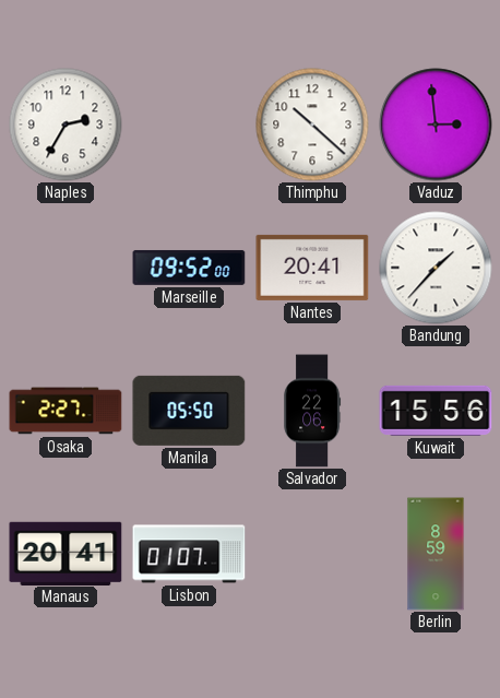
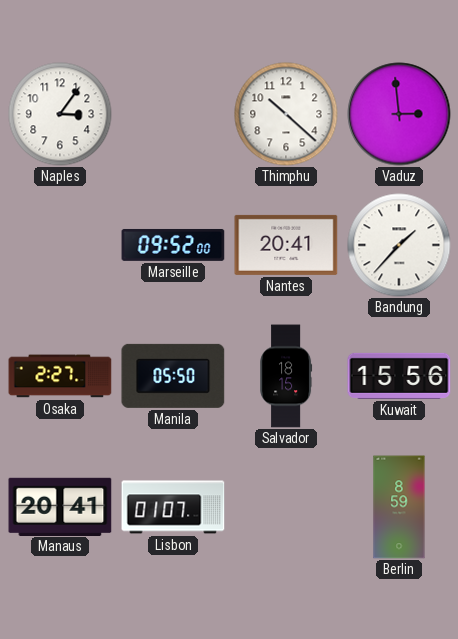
Naples: 2:35 -> 3:06
Salvador: 22:06 -> 18:15
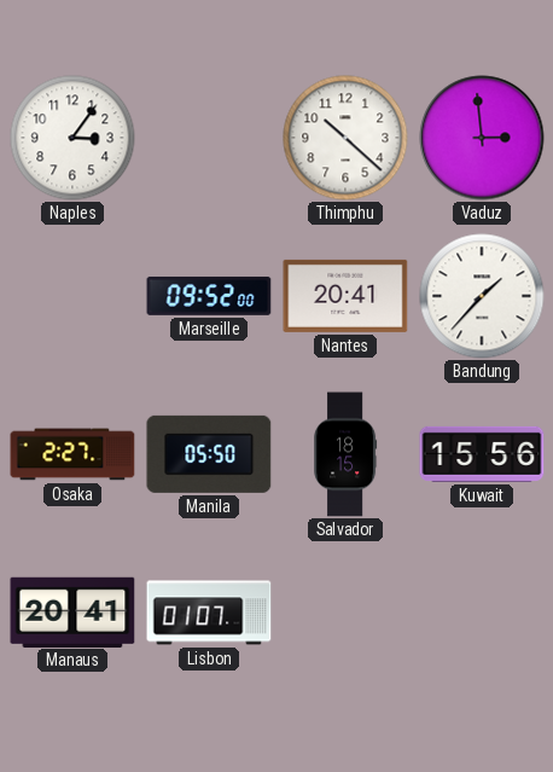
Berlin: 8:59 -> none
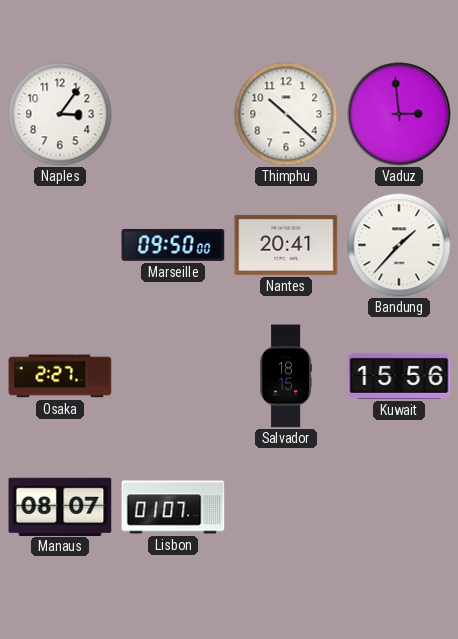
Marseille: 09:52 -> 09:50
Manila: 05:50 -> none
Manaus: 20:41 -> 08:07
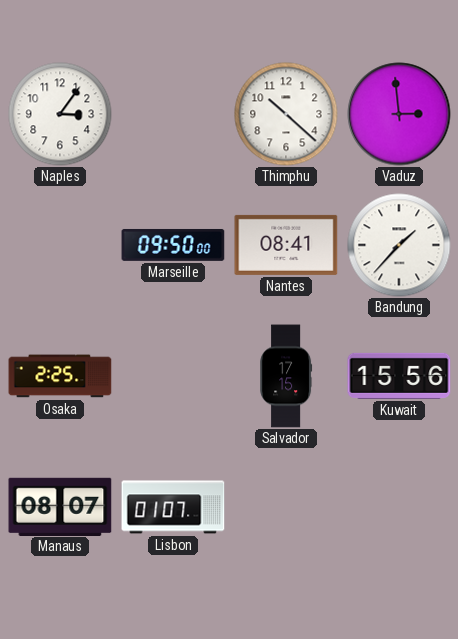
Nantes: 20:41 -> 08:41
Osaka: 2:27 -> 2:25
Salvador: 18:15 -> 17:15
